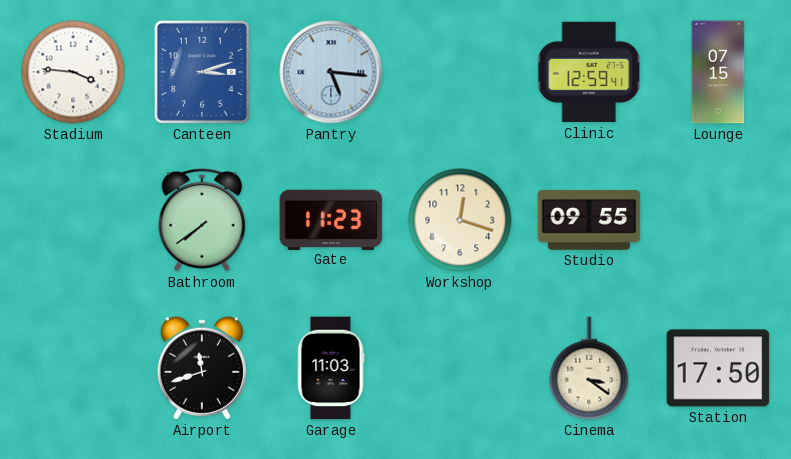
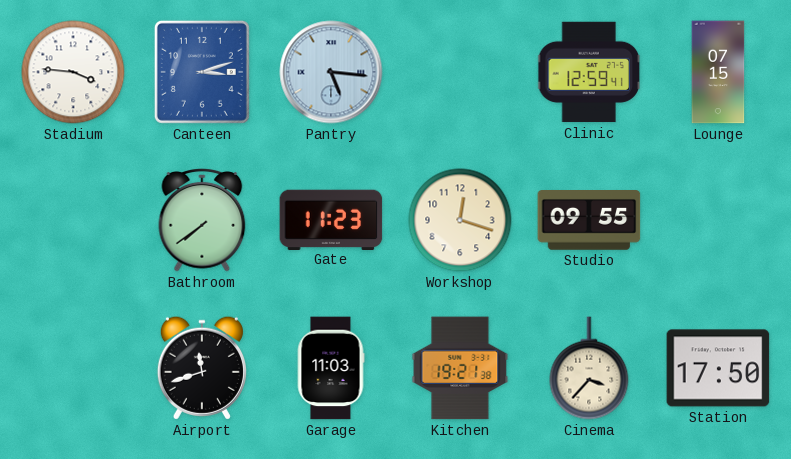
Kitchen: none -> 19:21
Cinema: 3:21 -> 3:37
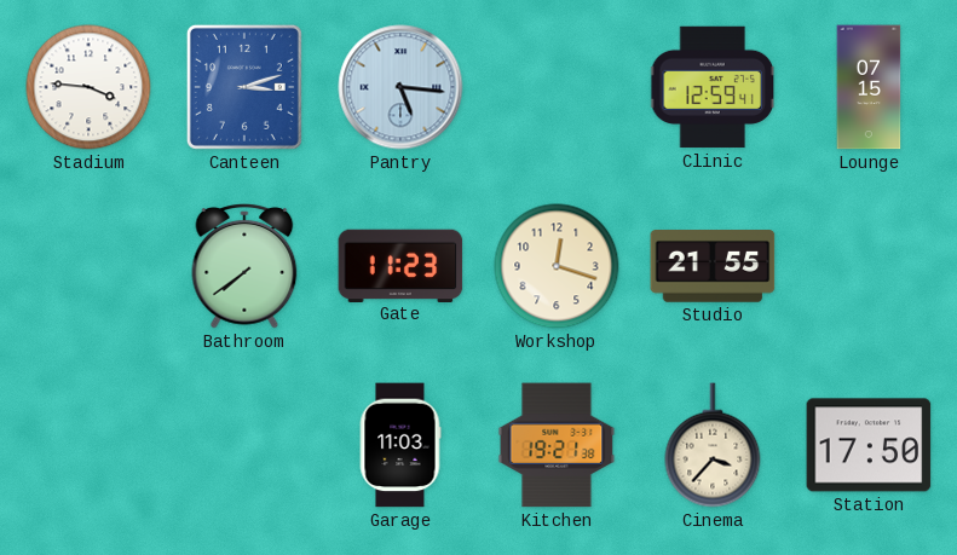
Studio: 09:55 -> 21:55
Airport: 11:42 -> none
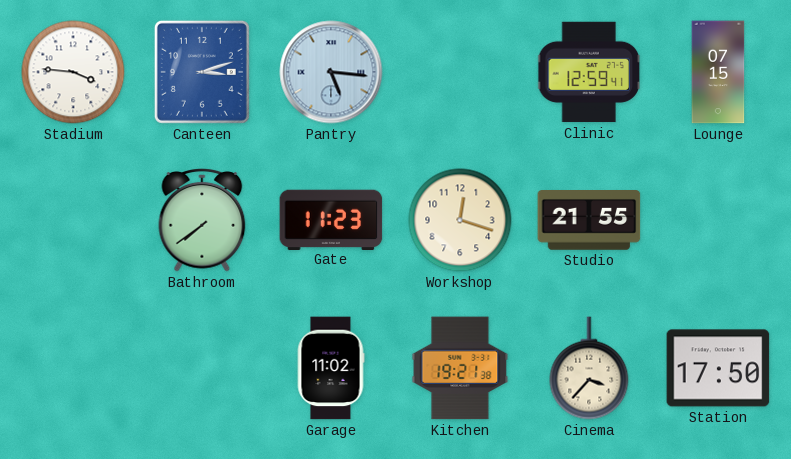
Garage: 11:03 -> 11:02
